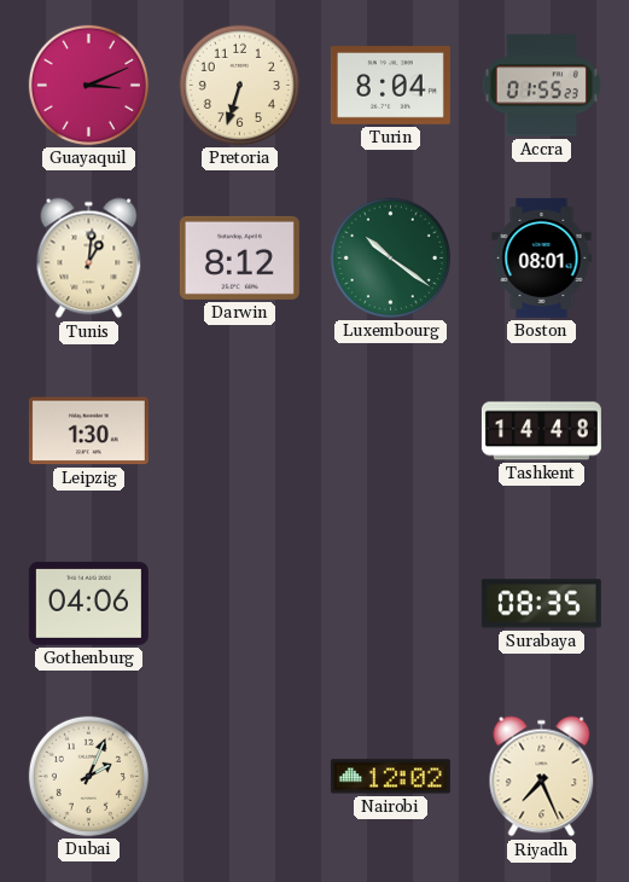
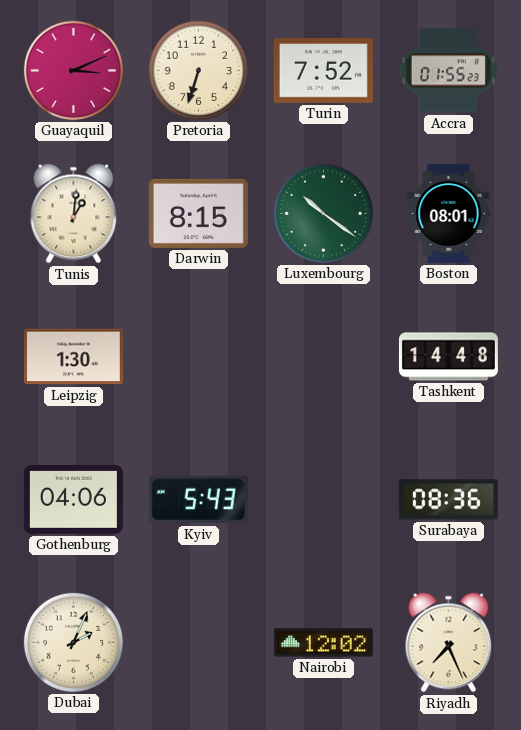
Turin: 8:04 -> 7:52
Darwin: 8:12 -> 8:15
Kyiv: none -> 5:43
Surabaya: 08:35 -> 08:36
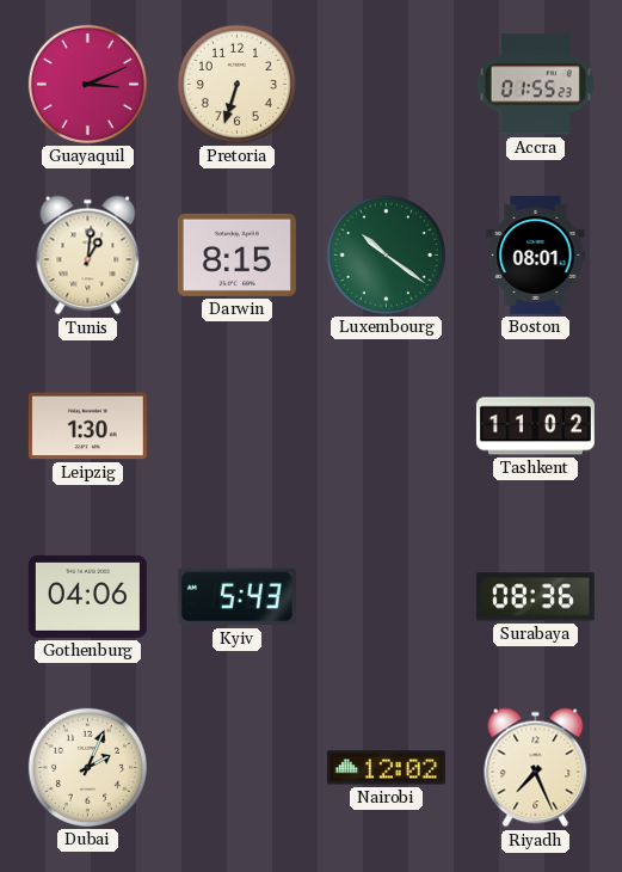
Turin: 7:52 -> none
Tashkent: 14:48 -> 11:02
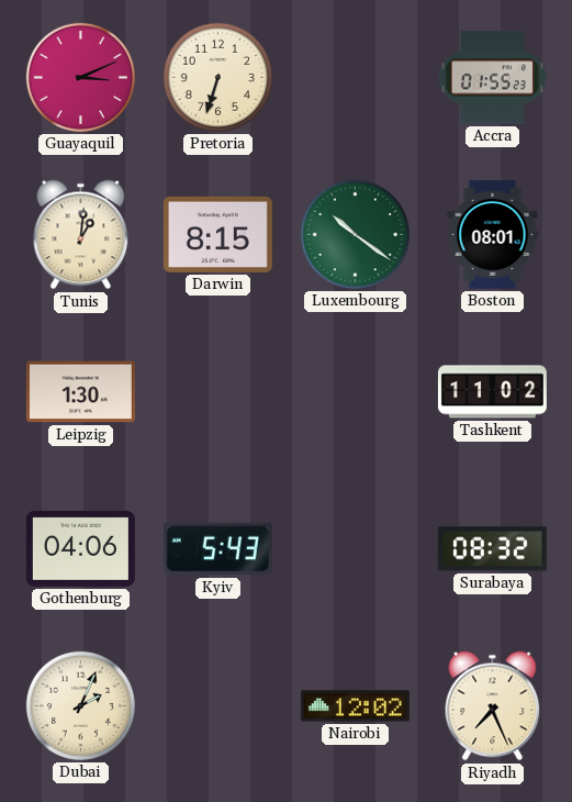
Surabaya: 08:36 -> 08:32
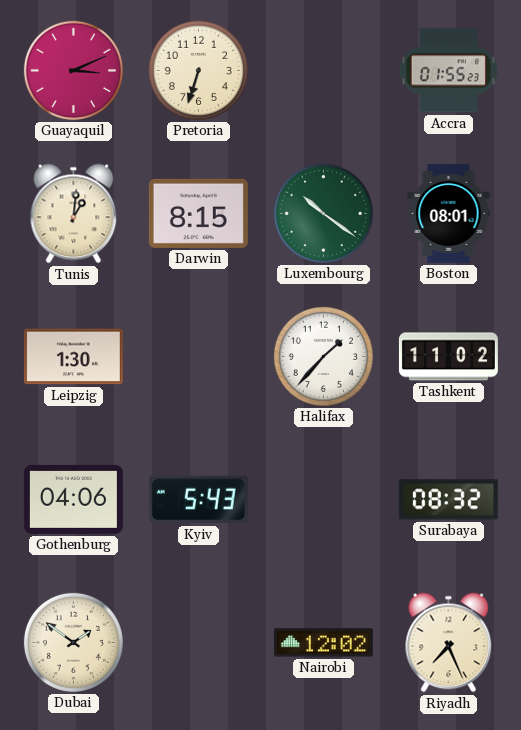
Halifax: none -> 1:37
Dubai: 2:04 -> 1:51
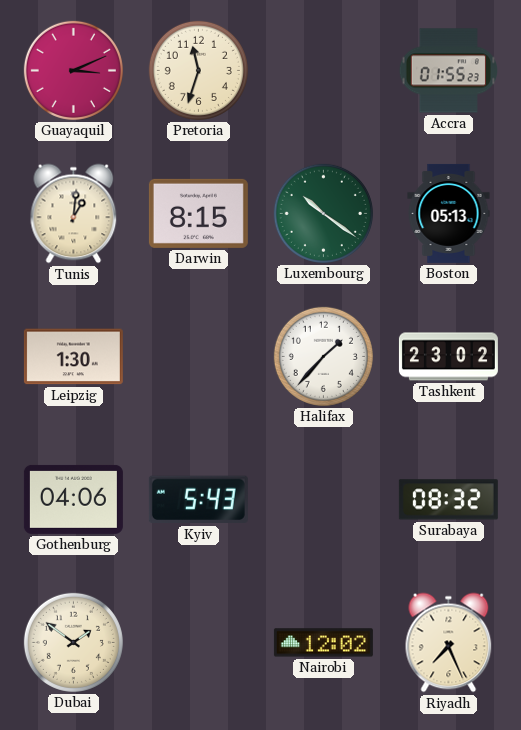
Pretoria: 6:33 -> 11:33
Boston: 08:01 -> 05:13
Tashkent: 11:02 -> 23:02
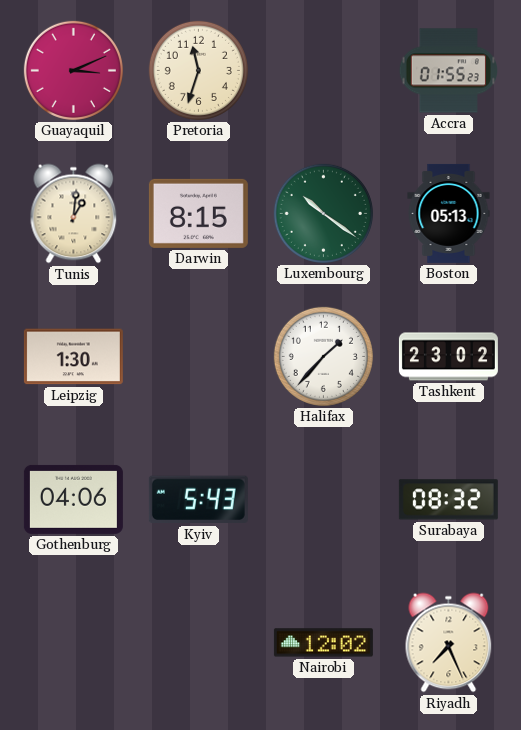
Dubai: 1:51 -> none
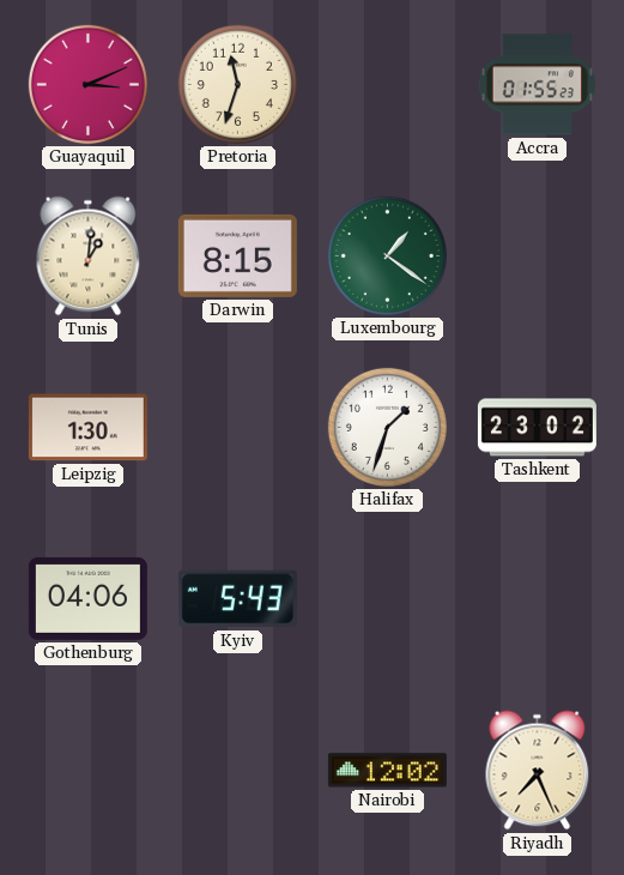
Luxembourg: 10:21 -> 1:21
Boston: 05:13 -> none
Halifax: 1:37 -> 1:33
Surabaya: 08:32 -> none
